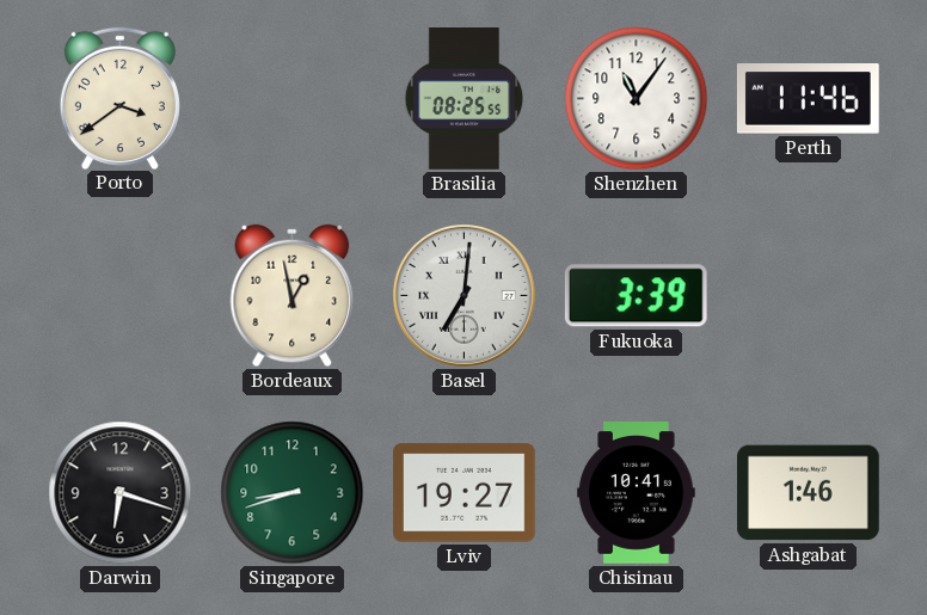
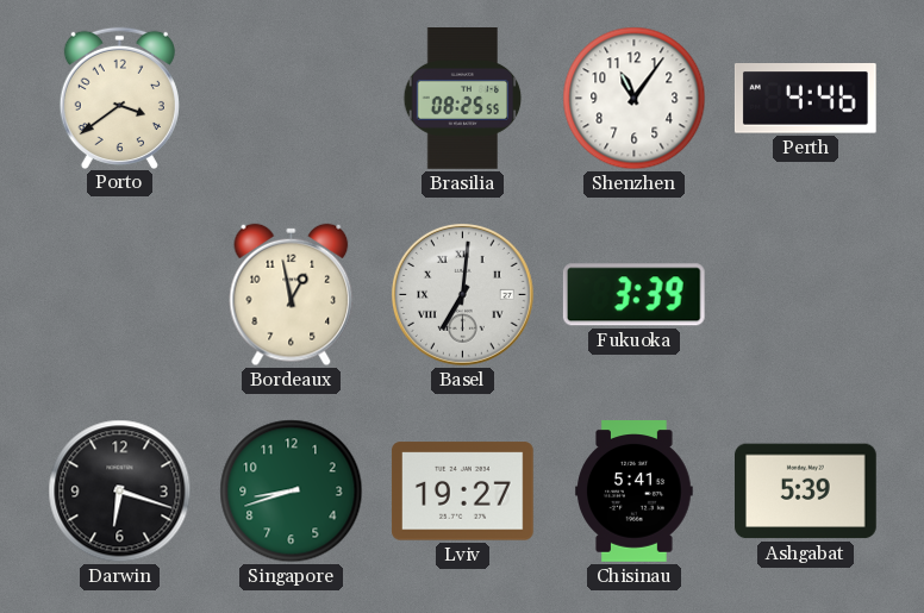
Perth: 11:46 -> 4:46
Chisinau: 10:41 -> 5:41
Ashgabat: 1:46 -> 5:39
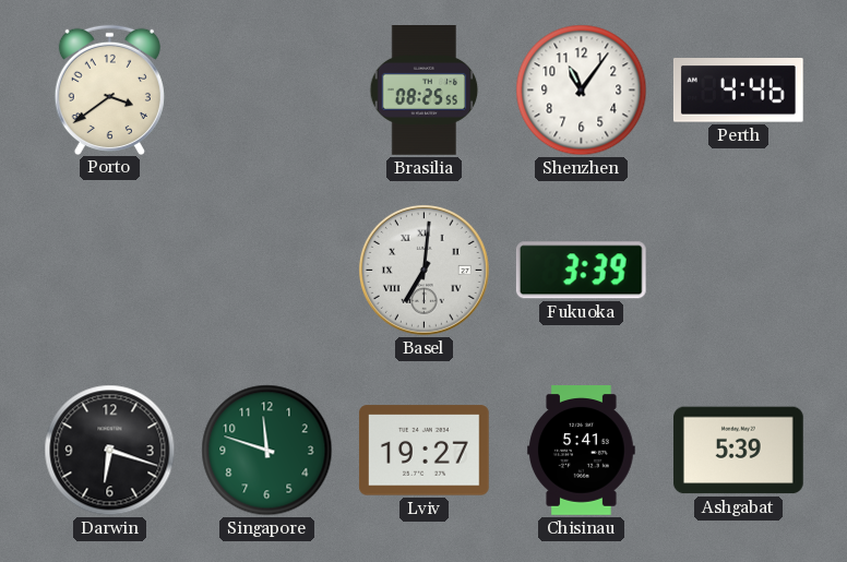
Bordeaux: 12:58 -> none
Singapore: 8:42 -> 11:48
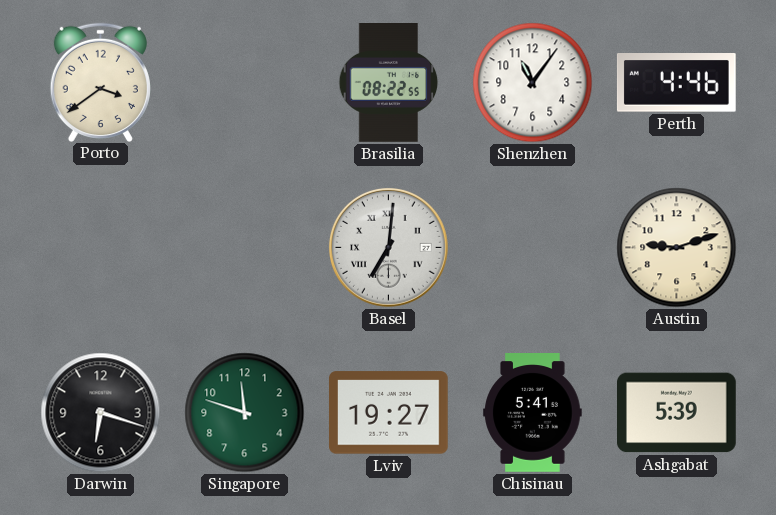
Brasilia: 08:25 -> 08:22
Fukuoka: 3:39 -> none
Austin: none -> 9:12
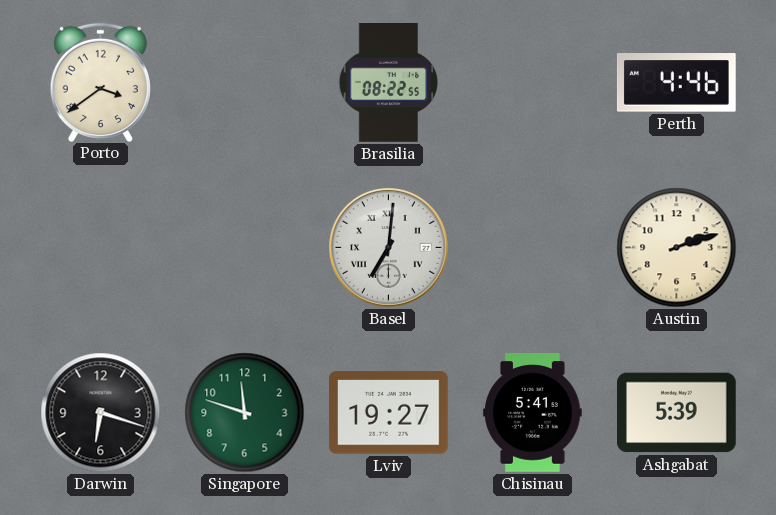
Shenzhen: 11:06 -> none
Austin: 9:12 -> 2:12
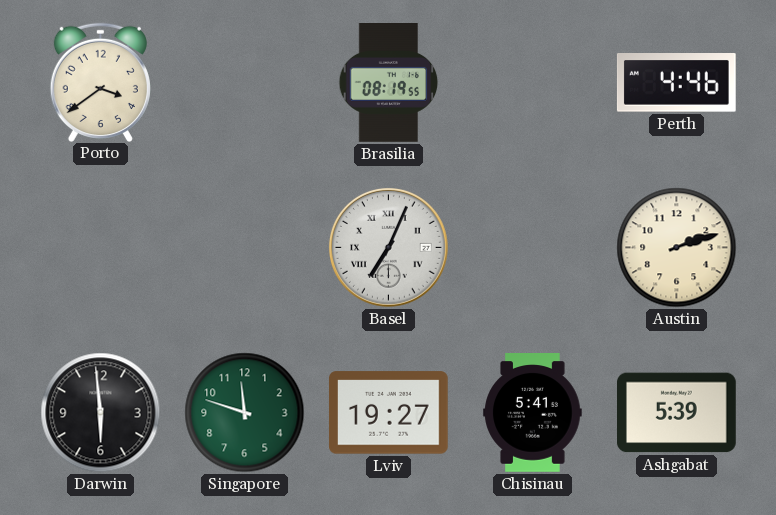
Brasilia: 08:22 -> 08:19
Basel: 7:01 -> 7:04
Darwin: 6:18 -> 5:59
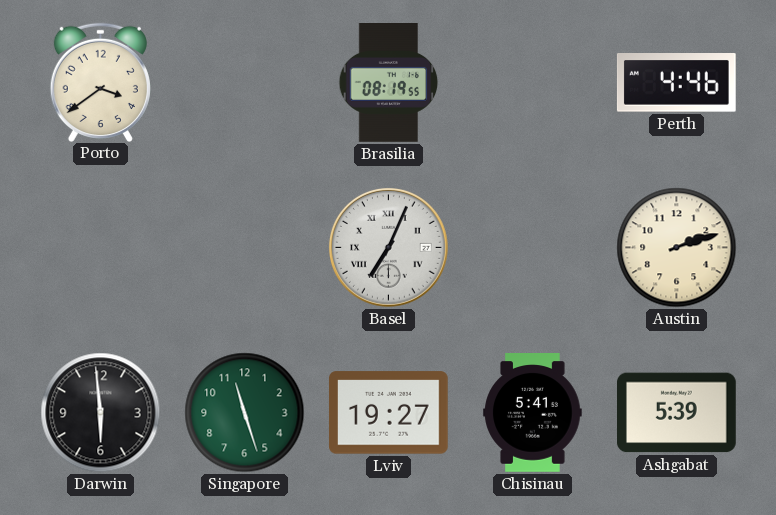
Singapore: 11:48 -> 11:27
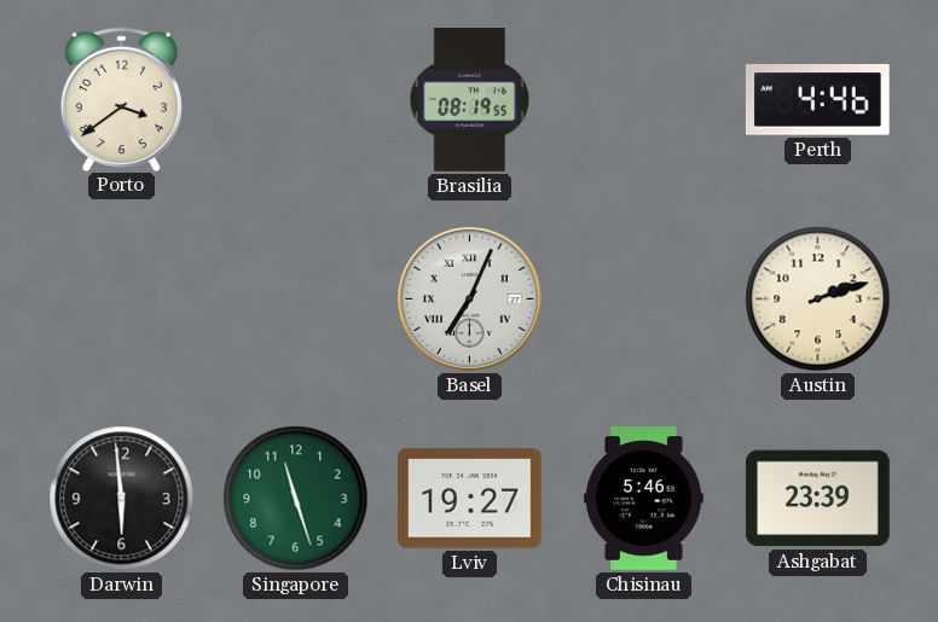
Chisinau: 5:41 -> 5:46
Ashgabat: 5:39 -> 23:39
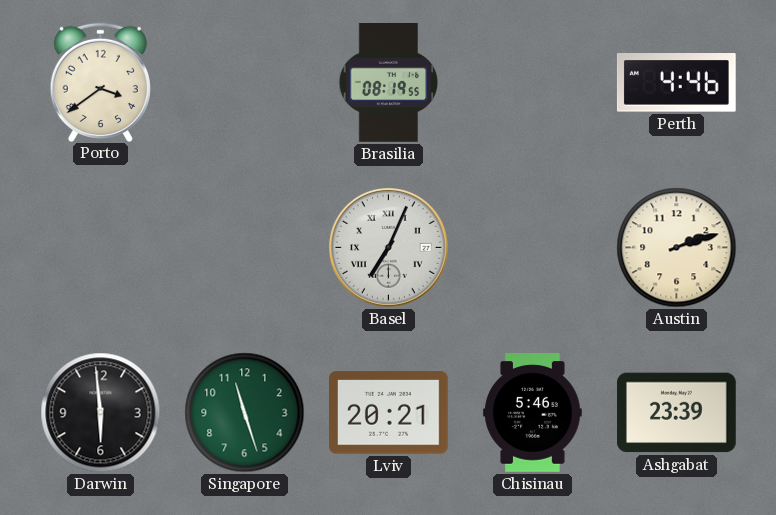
Lviv: 19:27 -> 20:21
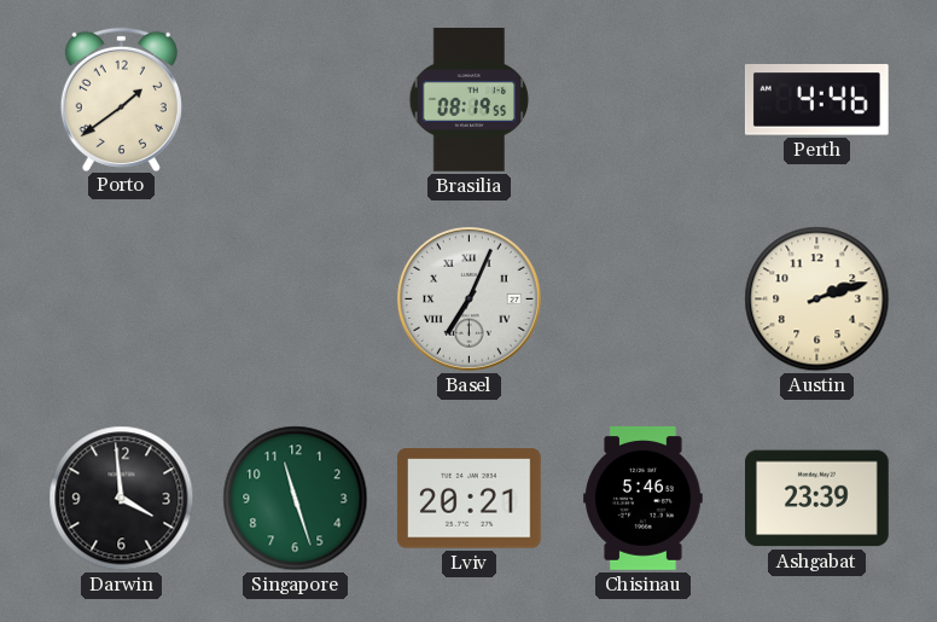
Porto: 3:39 -> 1:39
Darwin: 5:59 -> 3:59
